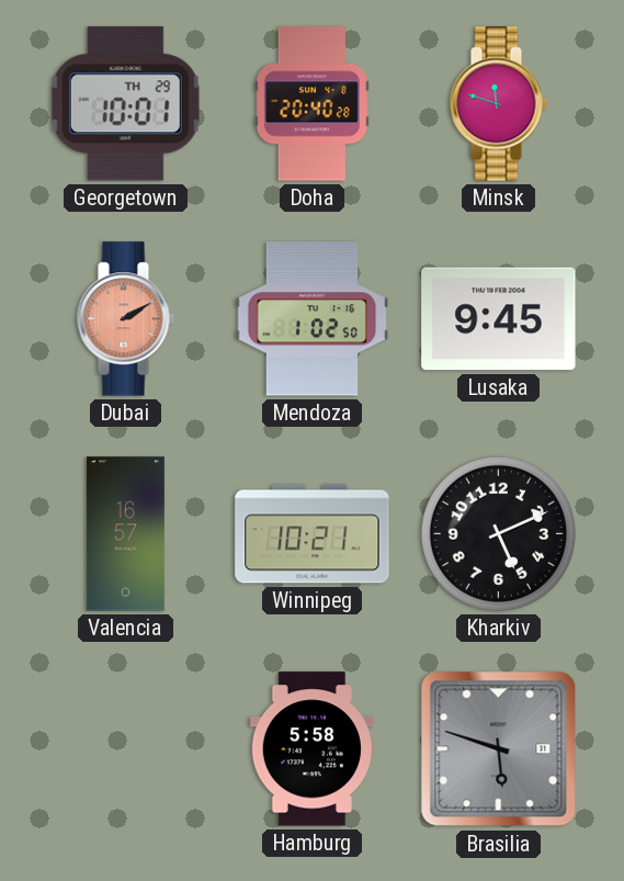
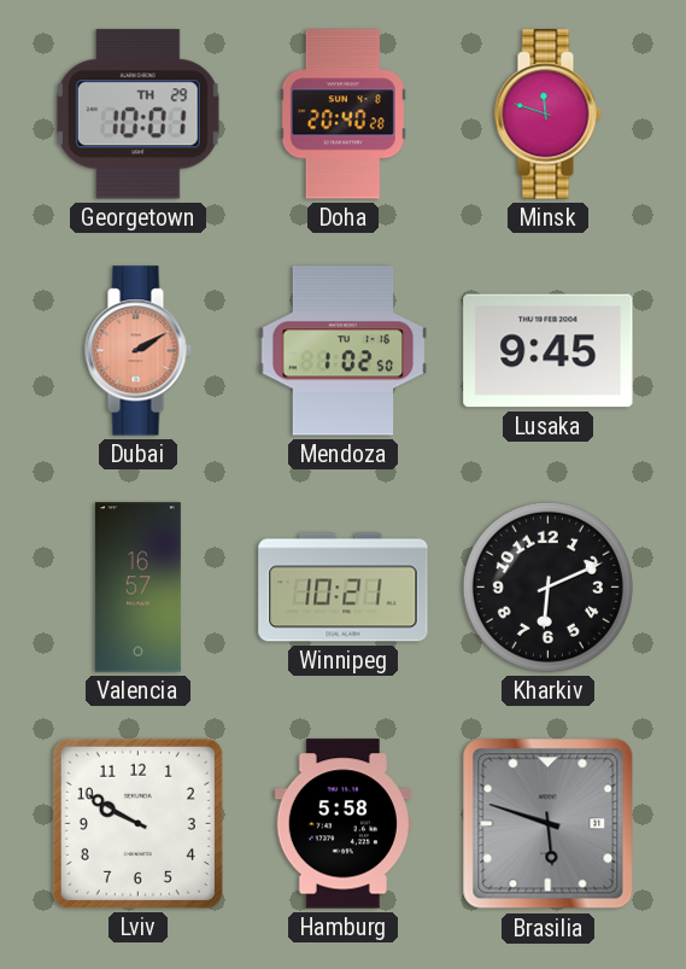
Kharkiv: 5:11 -> 6:11
Lviv: none -> 9:50
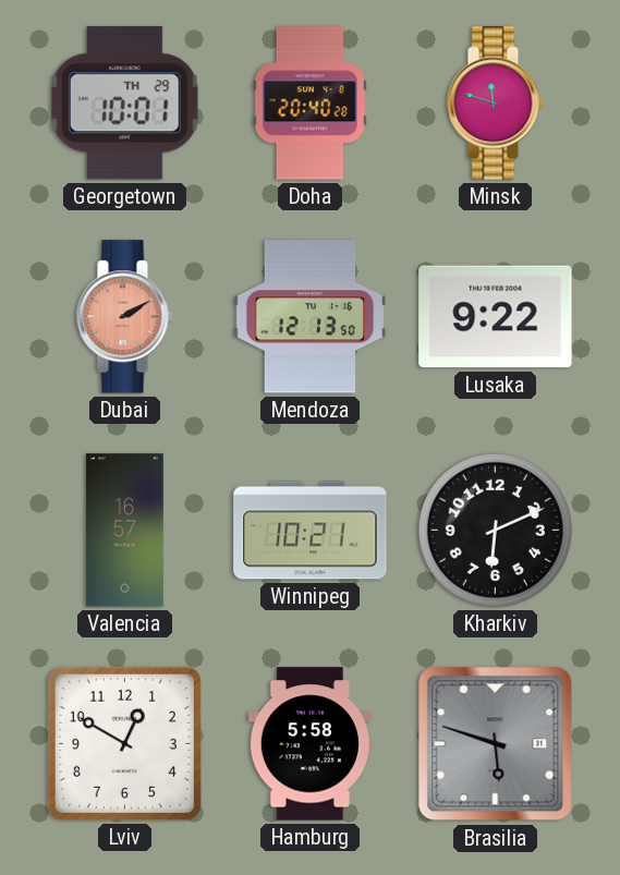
Mendoza: 1:02 -> 12:13
Lusaka: 9:45 -> 9:22
Lviv: 9:50 -> 12:50
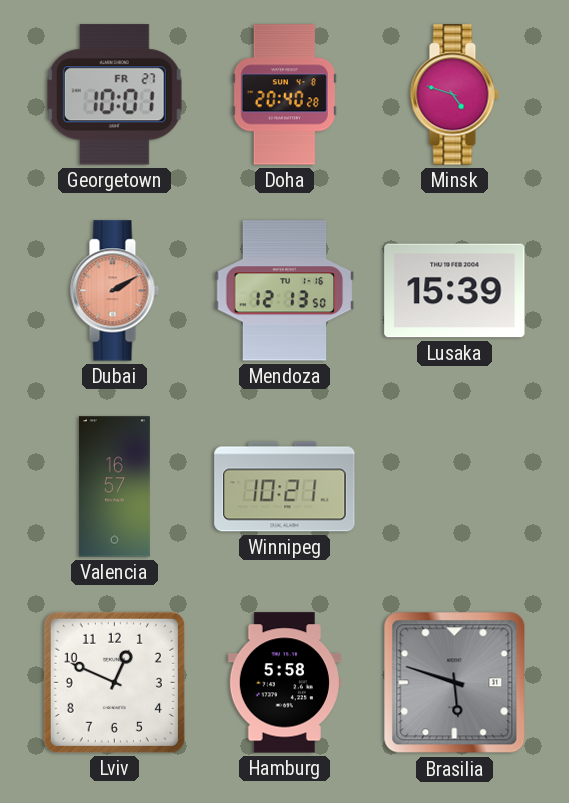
Georgetown date: TH 29 -> FR 27
Minsk: 11:48 -> 4:48
Lusaka: 9:22 -> 15:39
Kharkiv: 6:11 -> none
Lviv: 12:50 -> 12:49
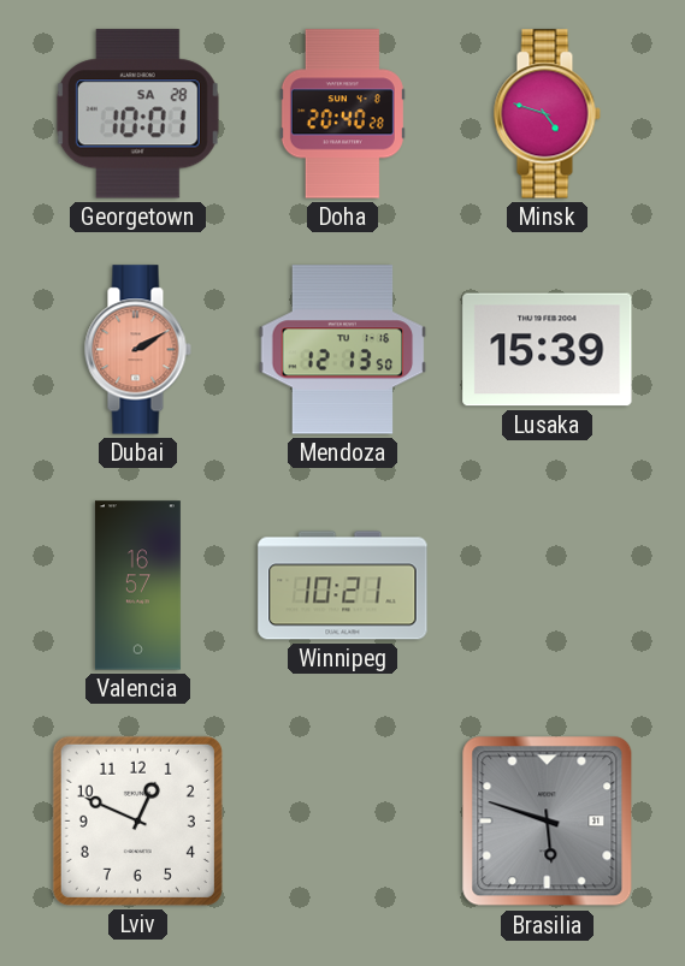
Georgetown date: FR 27 -> SA 28
Hamburg: 5:58 -> none
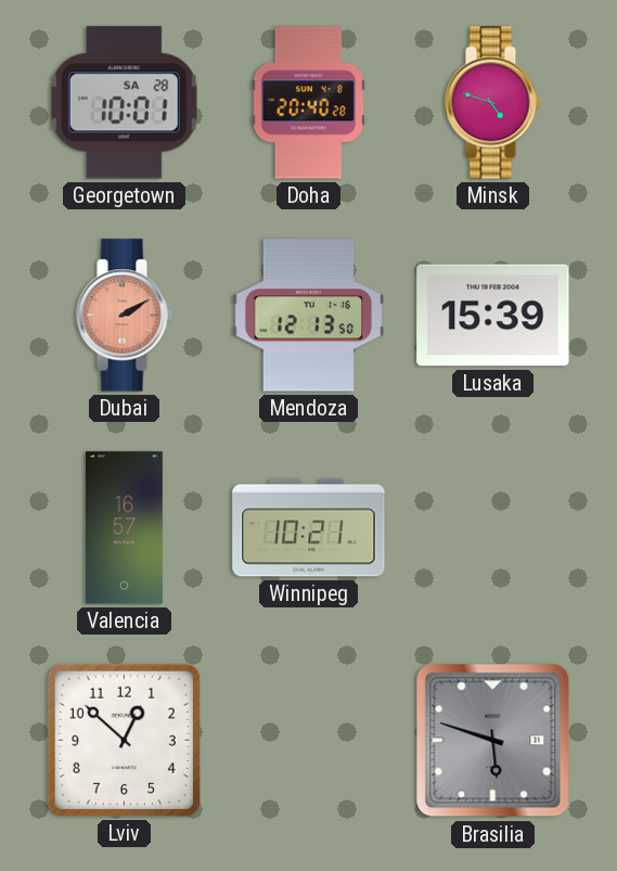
Lviv: 12:49 -> 12:52
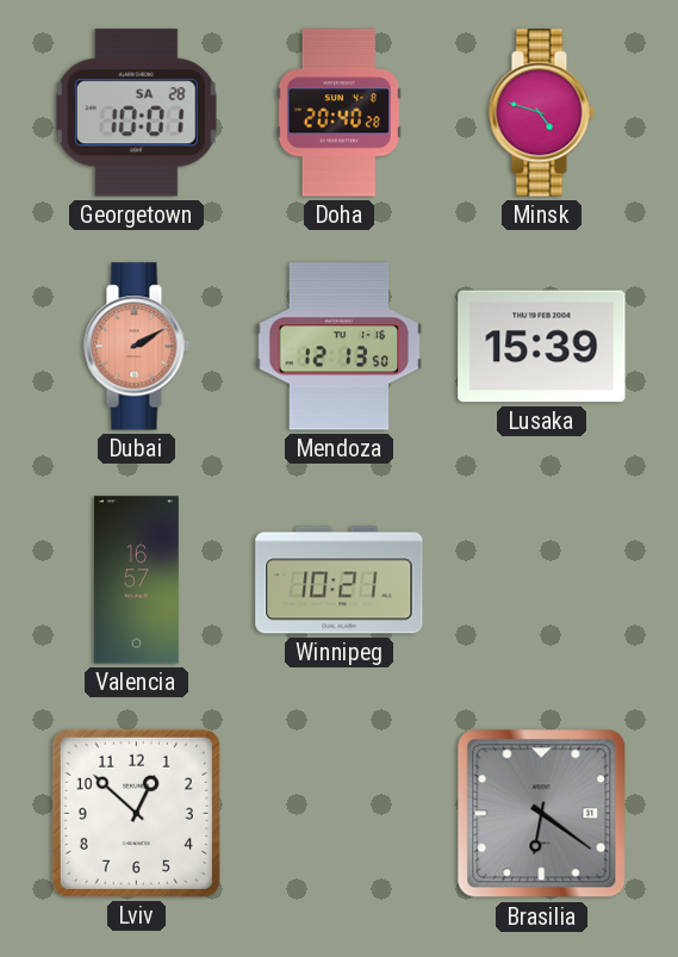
Brasilia: 5:48 -> 6:21
